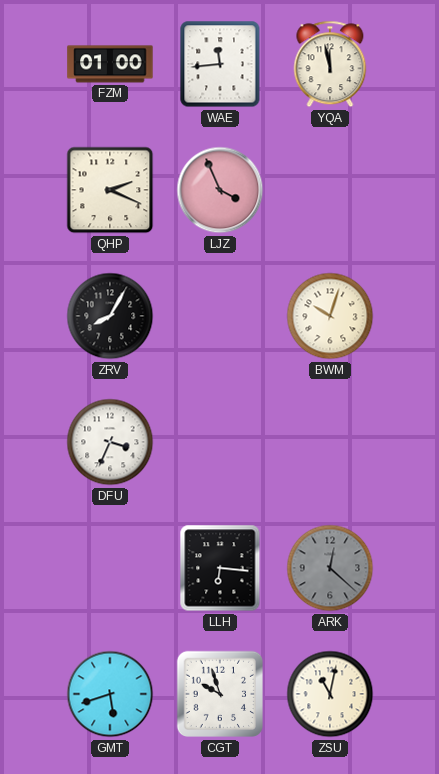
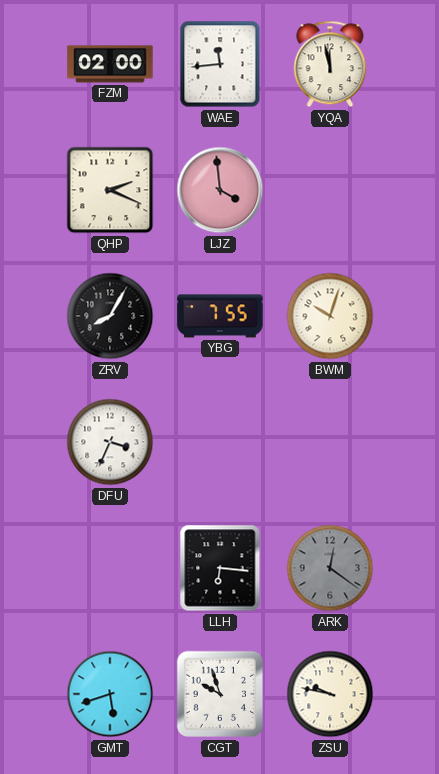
FZM: 01:00 -> 02:00
LJZ: 3:56 -> 3:59
YBG: none -> 7:55
ARK: 12:22 -> 12:21
ZSU: 11:02 -> 9:47
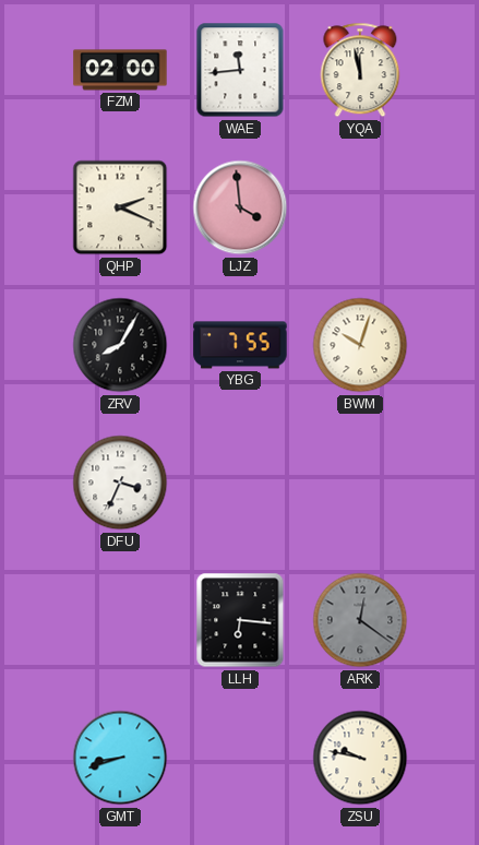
GMT: 5:42 -> 8:42
CGT: 9:57 -> none
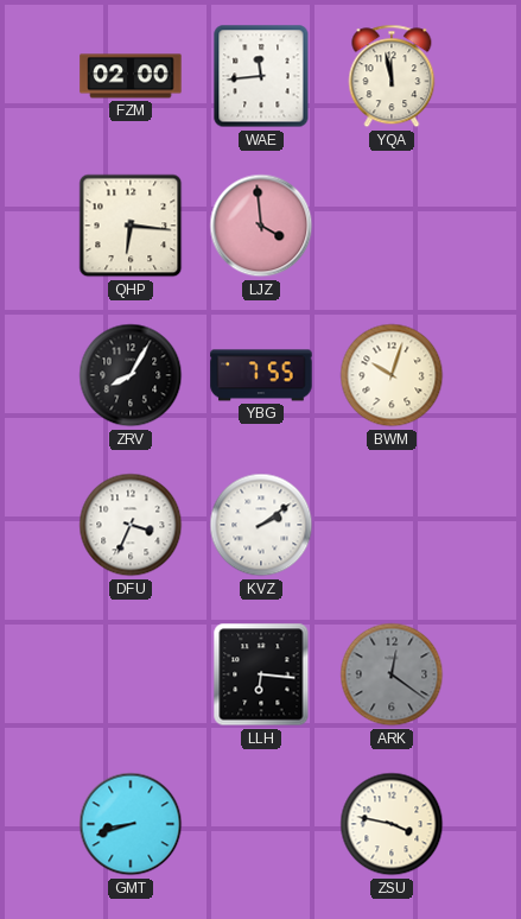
QHP: 2:19 -> 6:16
KVZ: none -> 2:09
ZSU: 9:47 -> 3:47
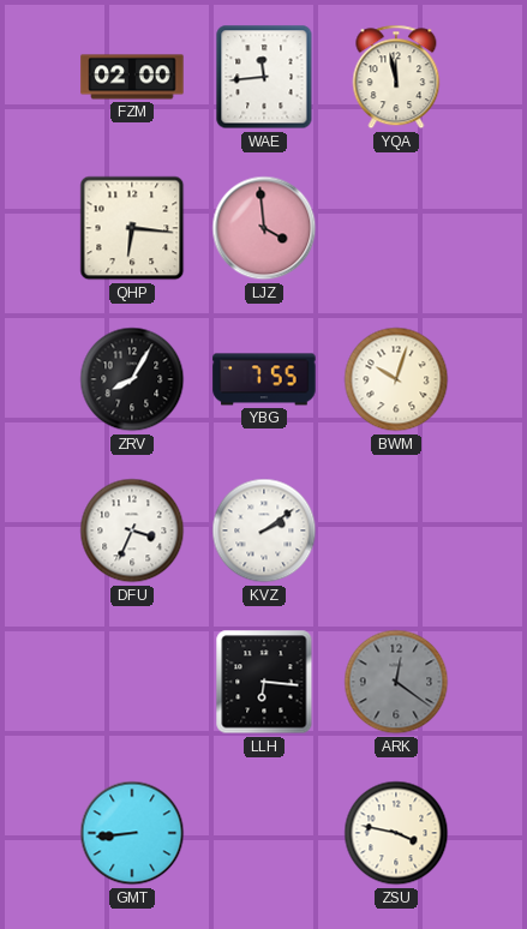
GMT: 8:42 -> 8:44
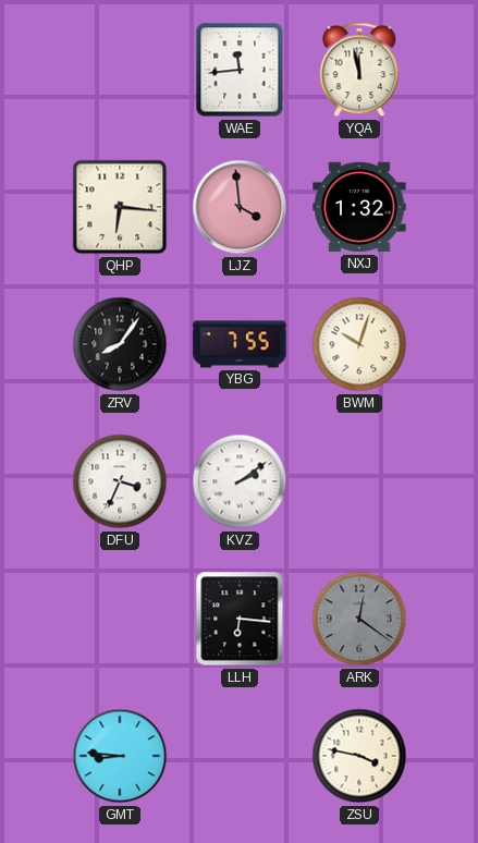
FZM: 02:00 -> none
NXJ: none -> 1:32
ZRV: 8:05 -> 8:06
GMT: 8:44 -> 8:46
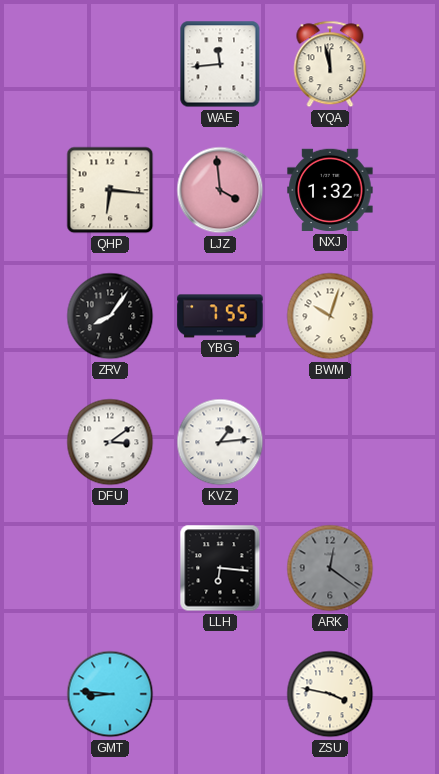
DFU: 3:34 -> 3:09
KVZ: 2:09 -> 1:14
